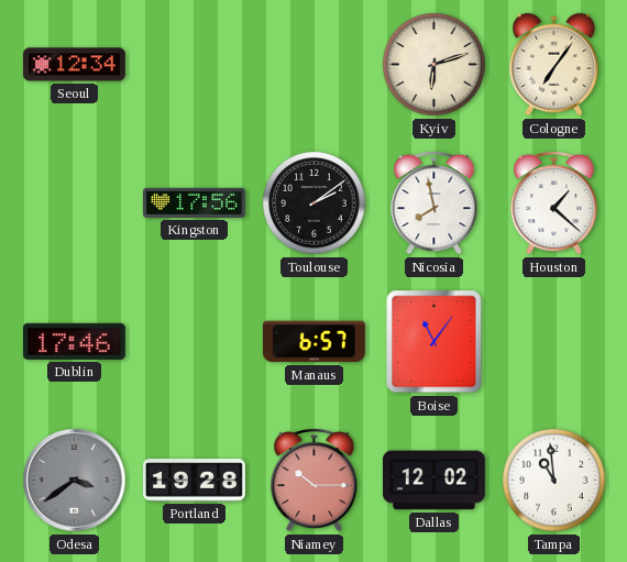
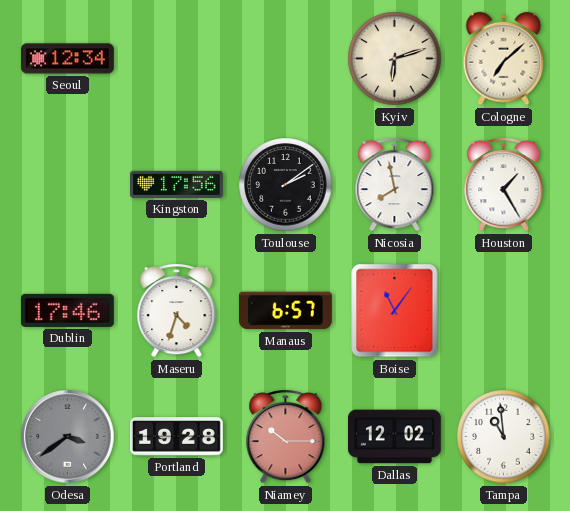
Cologne: 7:06 -> 7:08
Houston: 1:22 -> 1:25
Maseru: none -> 4:33
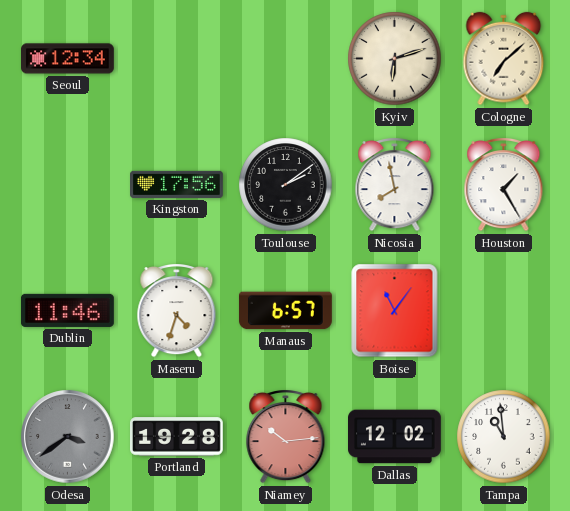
Dublin: 17:46 -> 11:46
Niamey: 10:15 -> 10:14
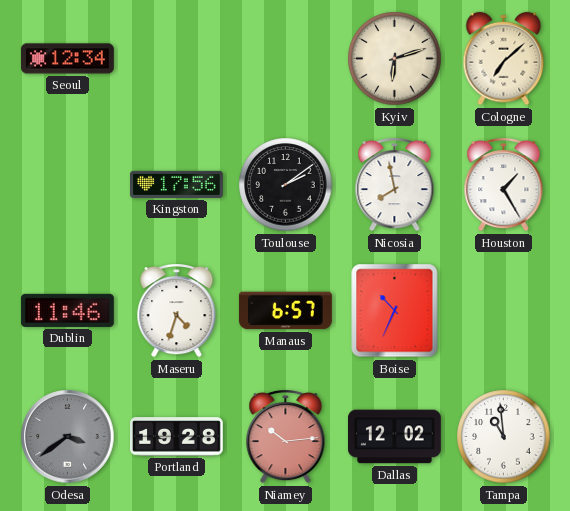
Boise: 11:06 -> 10:34
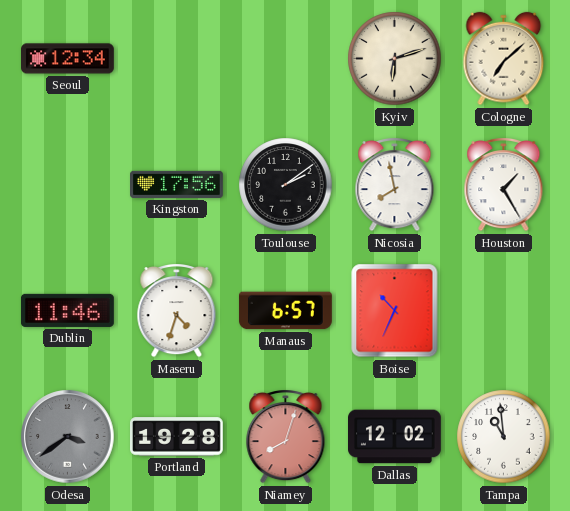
Niamey: 10:14 -> 8:03
